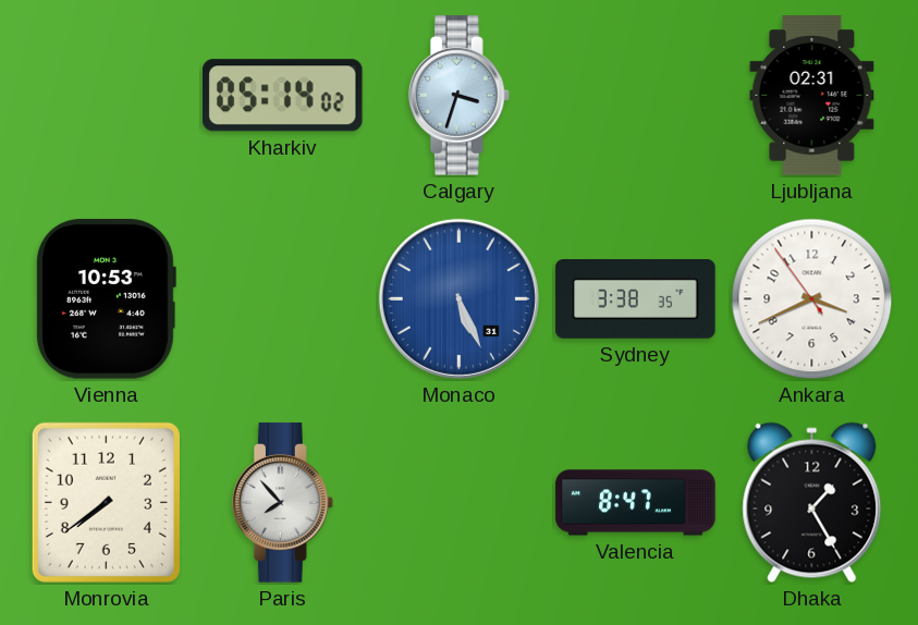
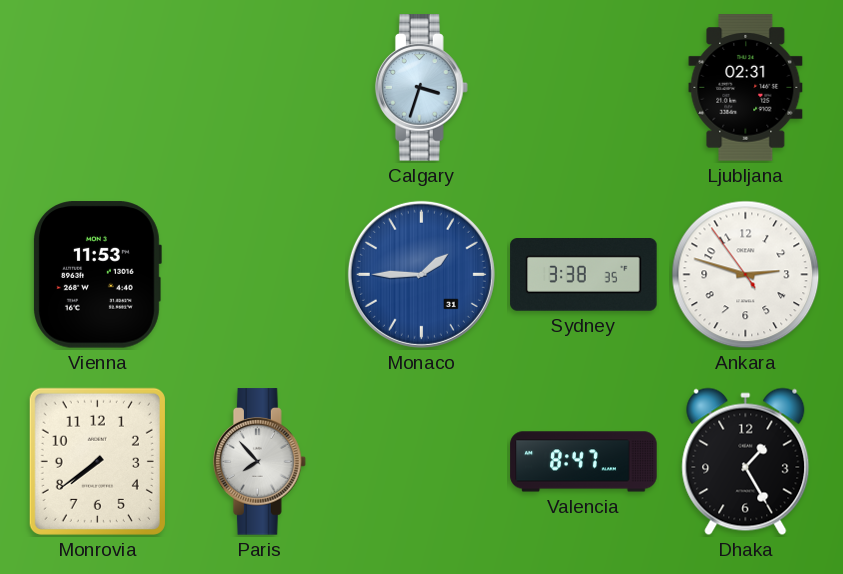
Kharkiv: 05:14 -> none
Vienna: 10:53 -> 11:53
Monaco: 5:26 -> 1:45
Ankara: 3:40 -> 2:47
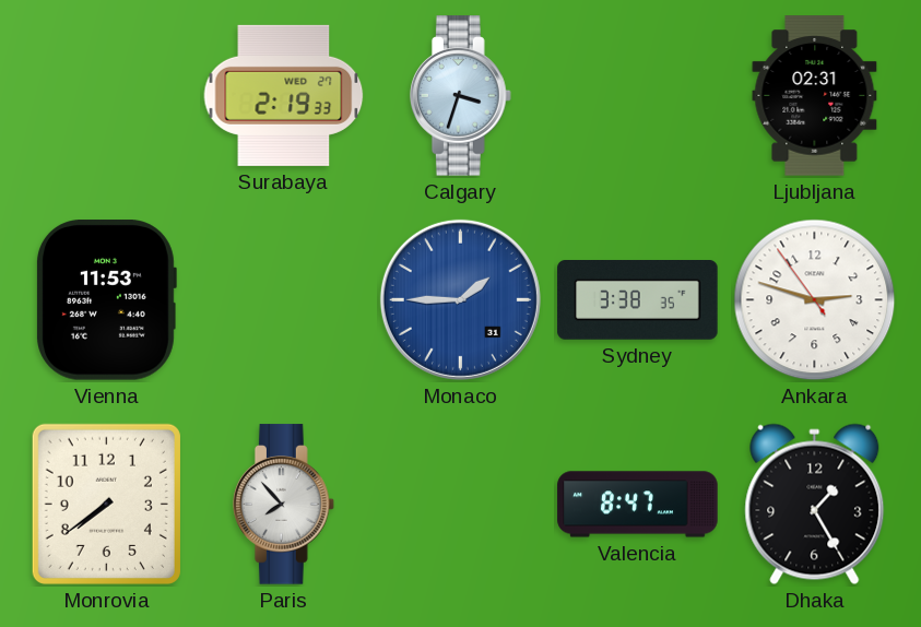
Surabaya: none -> 2:19
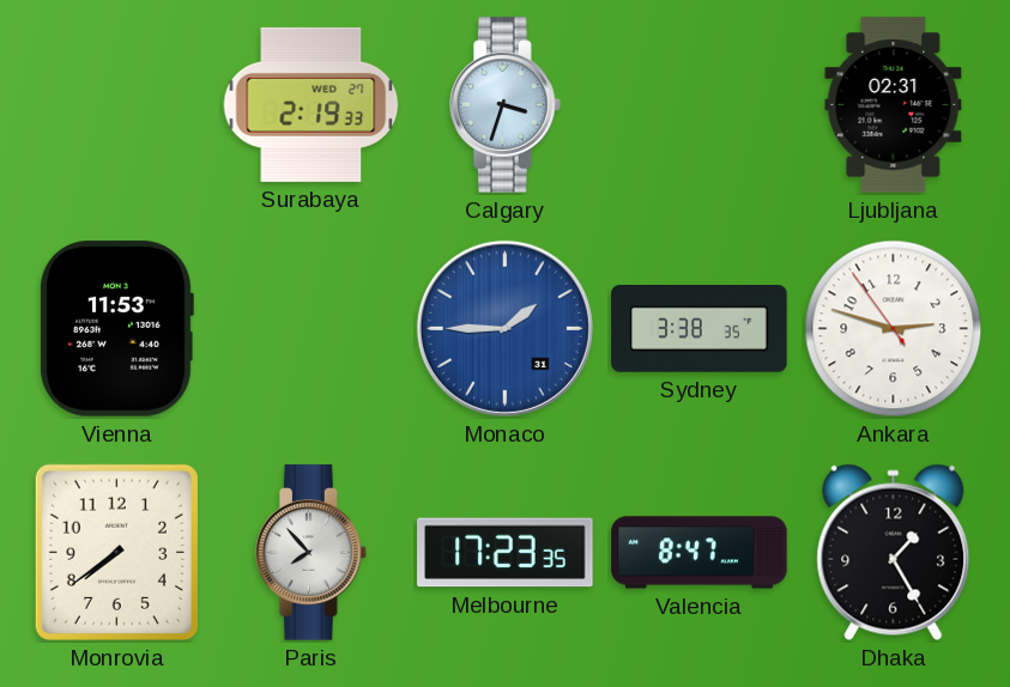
Melbourne: none -> 17:23
